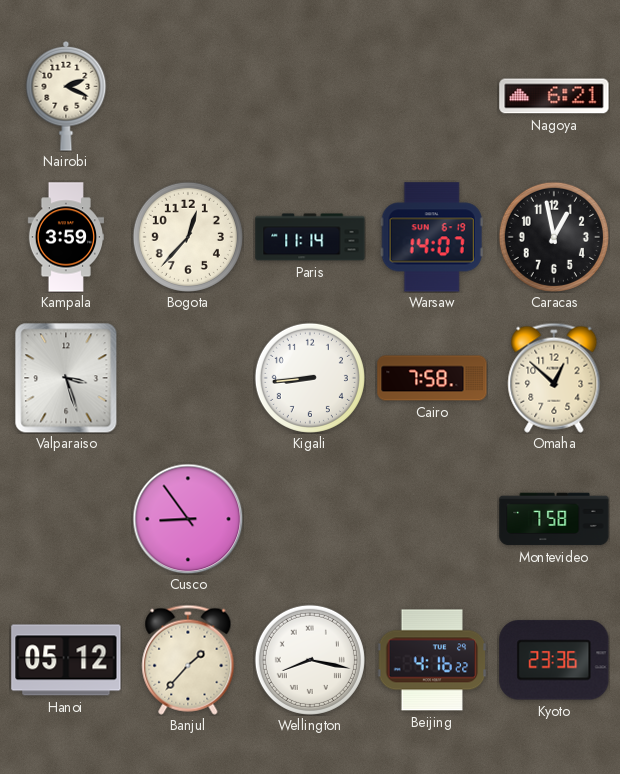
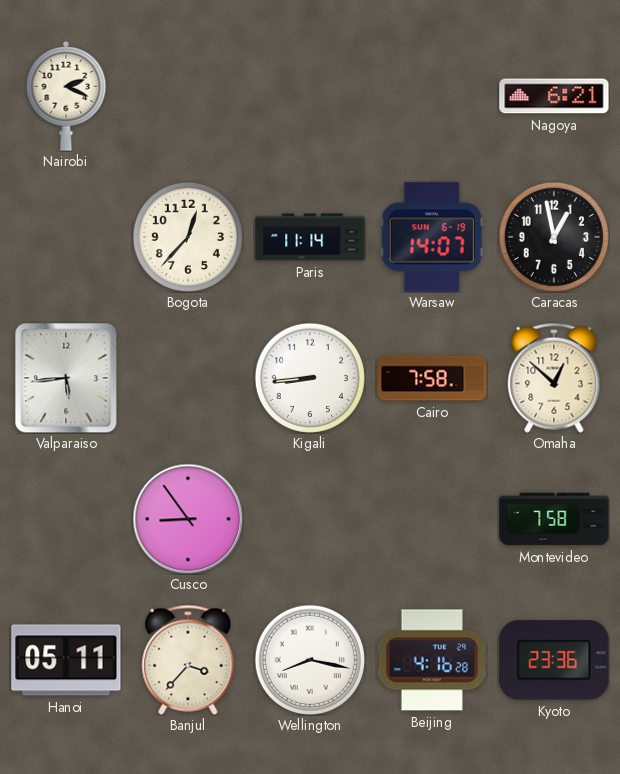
Kampala: 3:59 -> none
Valparaiso: 3:27 -> 5:44
Hanoi: 05:12 -> 05:11
Banjul: 1:37 -> 3:37
Beijing: 4:16:22 -> 4:16:28
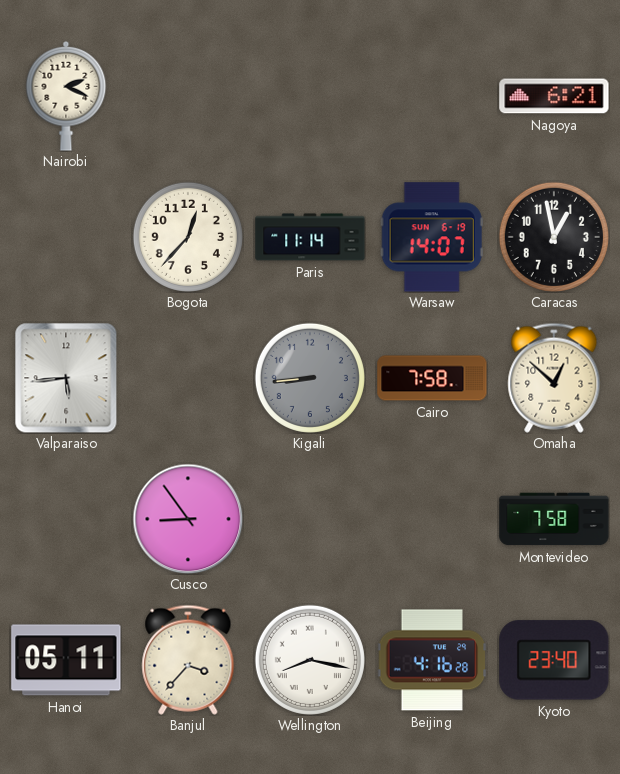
Kigali dial: white -> grey
Kyoto: 23:36 -> 23:40
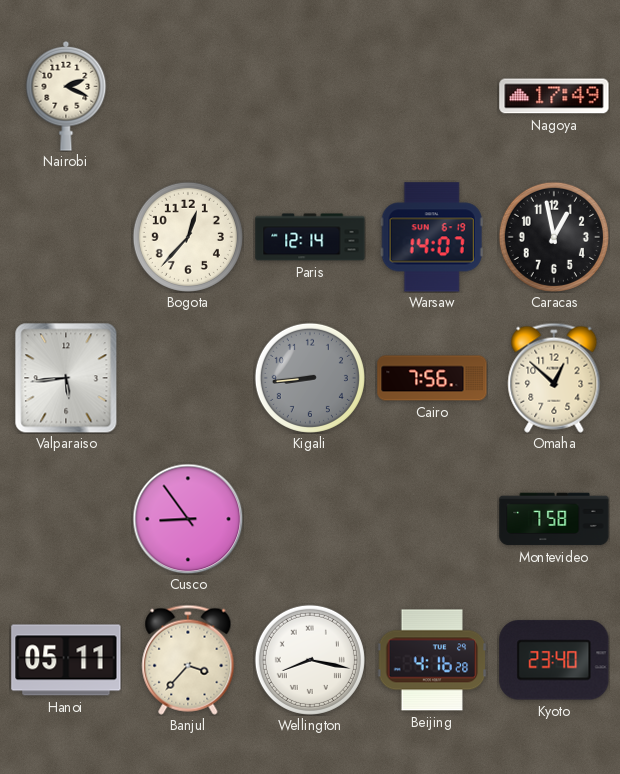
Nagoya: 6:21 -> 17:49
Paris: 11:14 -> 12:14
Cairo: 7:58 -> 7:56
